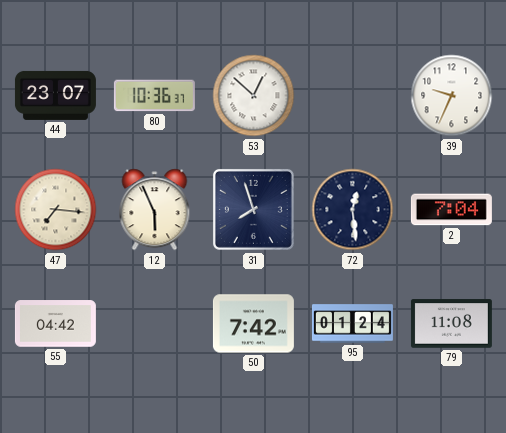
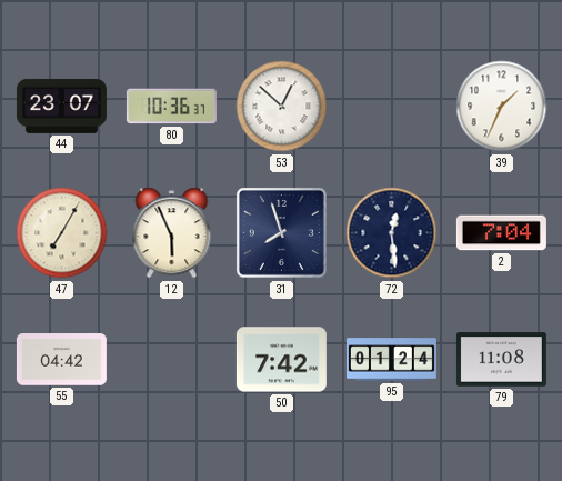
39: 9:34 -> 1:34
47: 7:16 -> 7:05
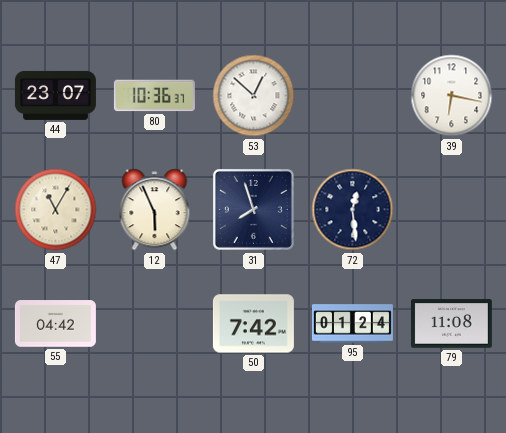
39: 1:34 -> 6:17
47: 7:05 -> 11:05
2: 7:04 -> none
